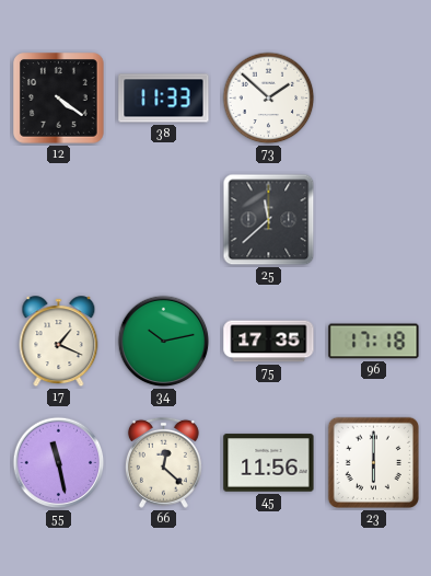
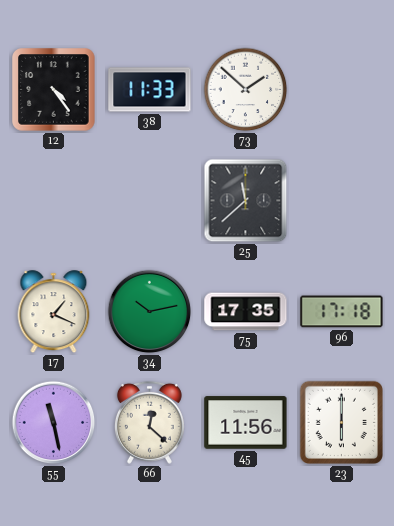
12: 4:21 -> 4:24
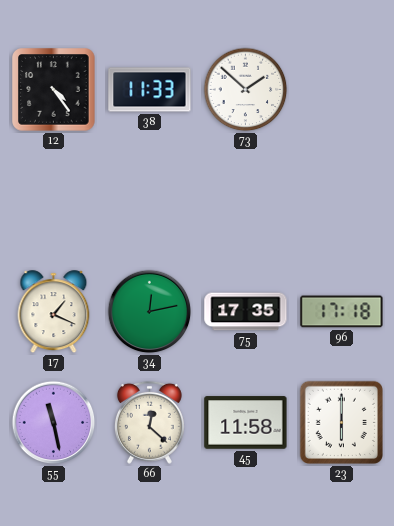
25: 11:38 -> none
34: 10:13 -> 12:13
45: 11:56 -> 11:58
